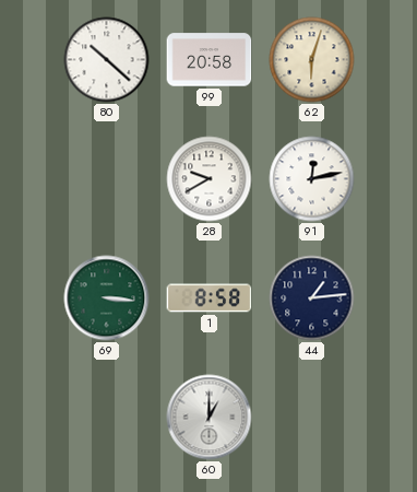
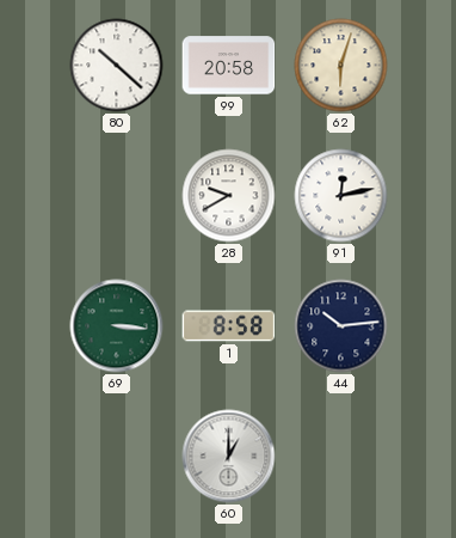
44: 1:14 -> 10:14
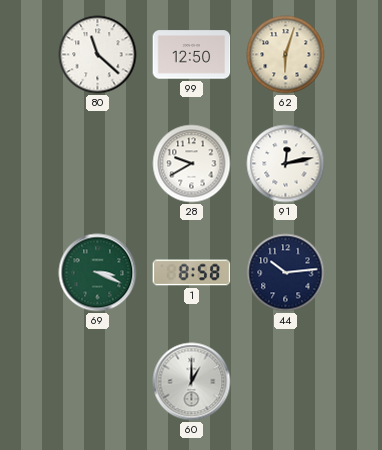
80: 10:22 -> 11:22
99: 20:58 -> 12:50
69: 3:16 -> 3:19
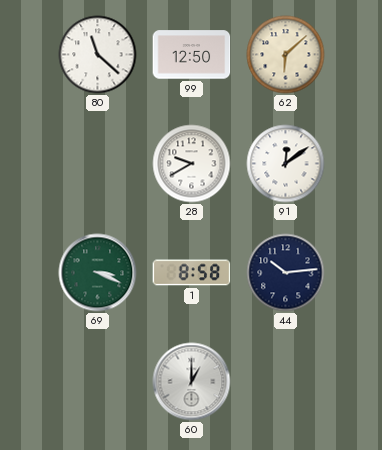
62: 6:03 -> 6:08
91: 12:13 -> 12:09
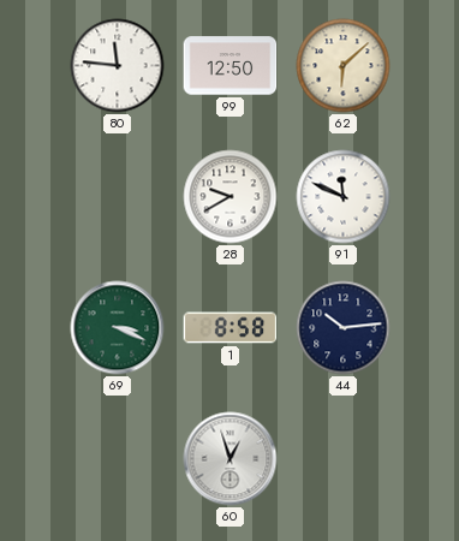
80: 11:22 -> 11:46
91: 12:09 -> 11:49
60: 1:00 -> 12:57
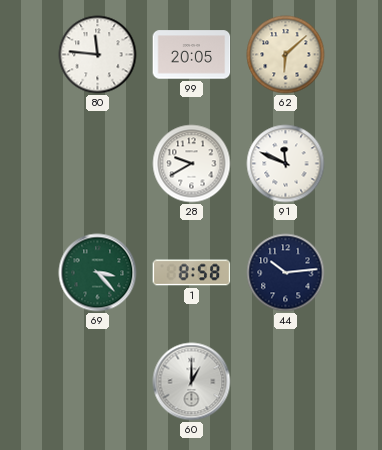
99: 12:50 -> 20:05
69: 3:19 -> 3:23
60: 12:57 -> 1:00
